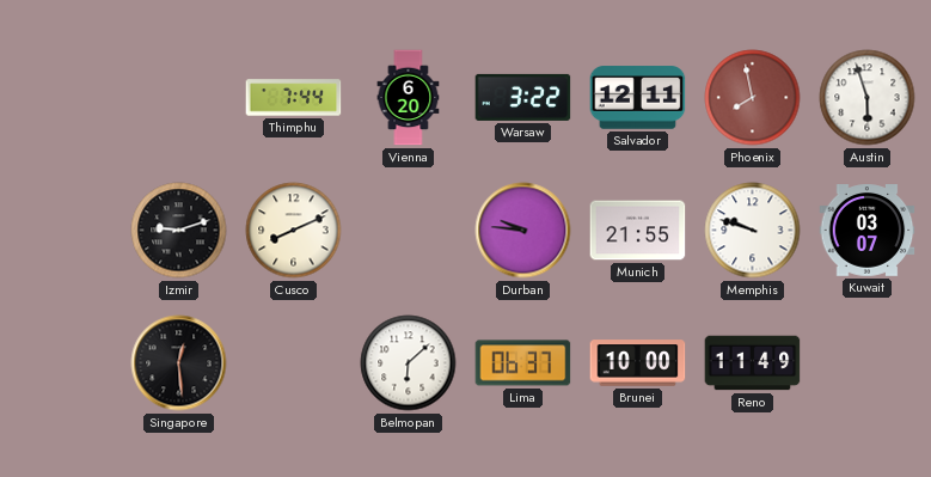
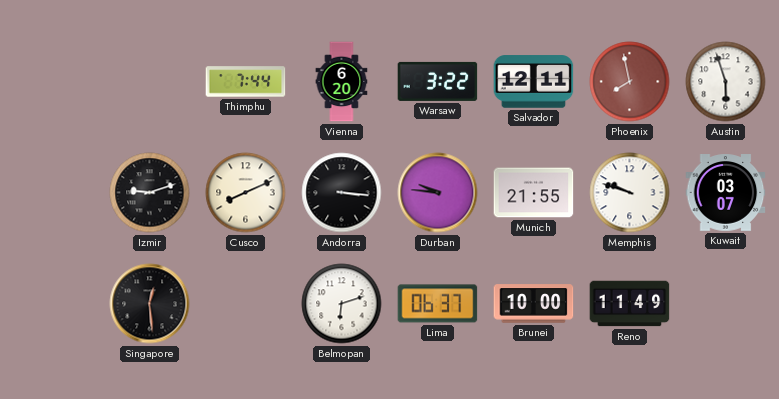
Andorra: none -> 3:16
Belmopan: 6:08 -> 6:12
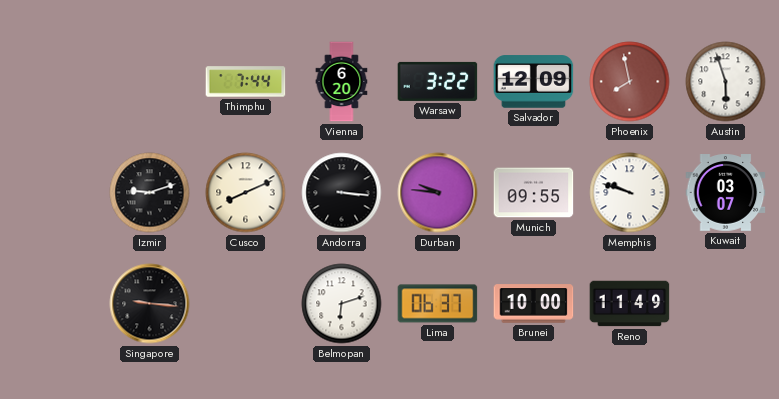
Salvador: 12:11 -> 12:09
Munich: 21:55 -> 09:55
Singapore: 12:29 -> 9:16
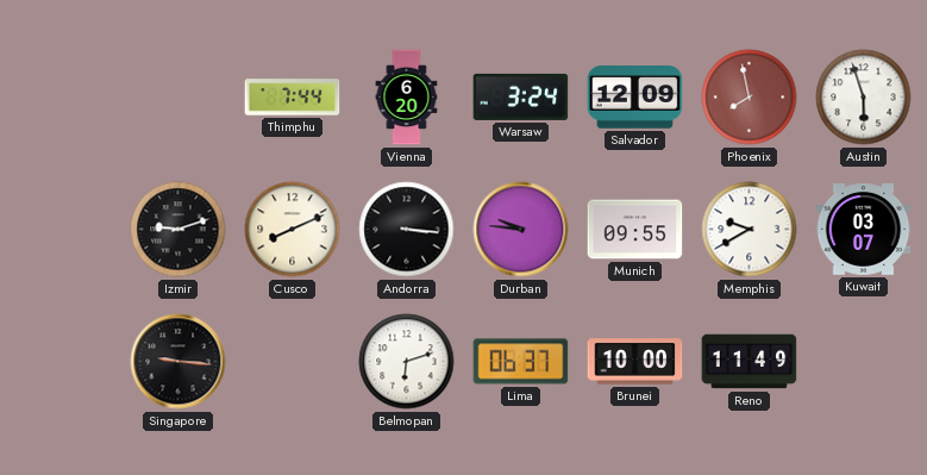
Warsaw: 3:22 -> 3:24
Memphis: 9:48 -> 9:40
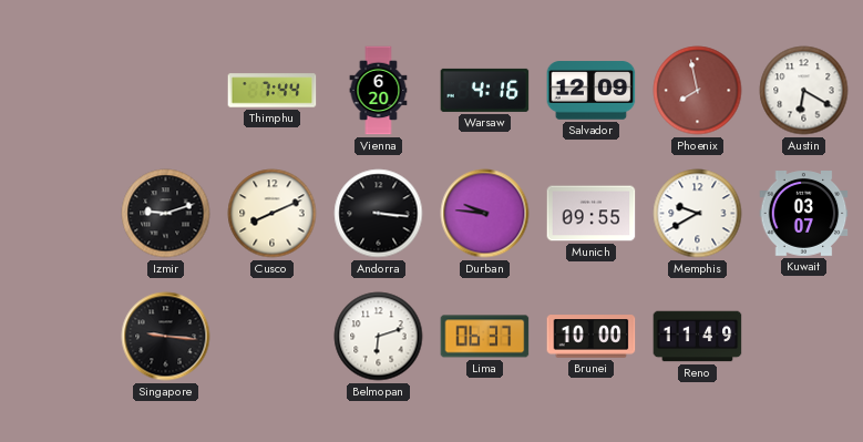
Warsaw: 3:24 -> 4:16
Austin: 5:57 -> 6:20
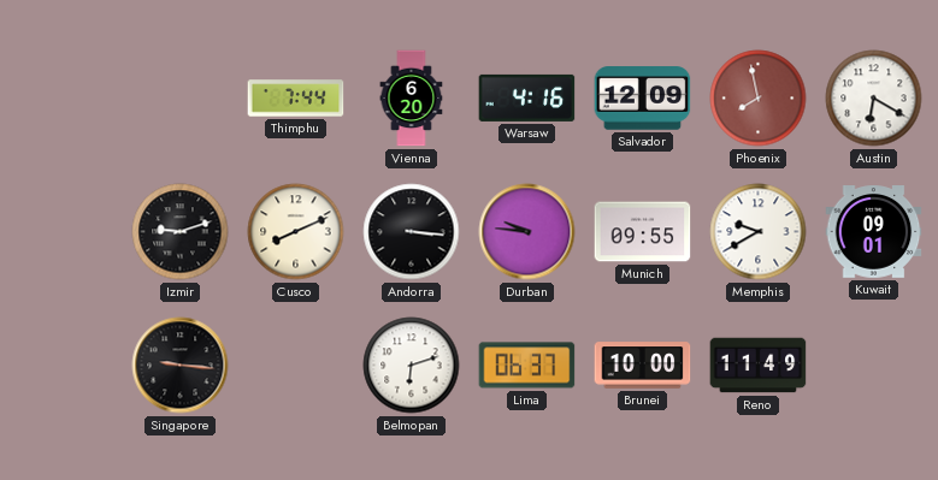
Kuwait: 03:07 -> 09:01
